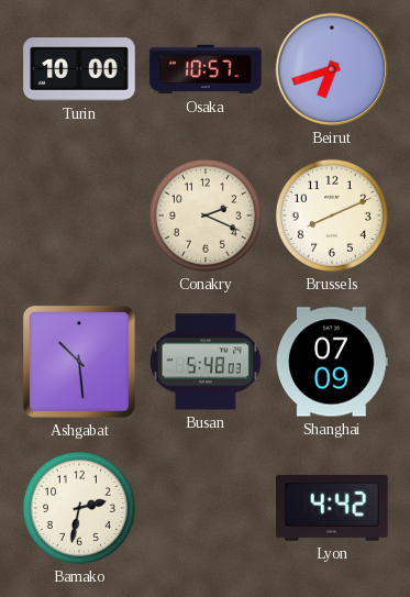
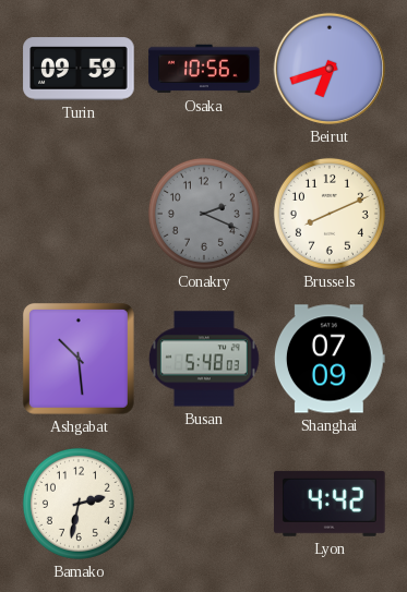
Turin: 10:00 -> 09:59
Osaka: 10:57 -> 10:56
Conakry dial: cream -> grey
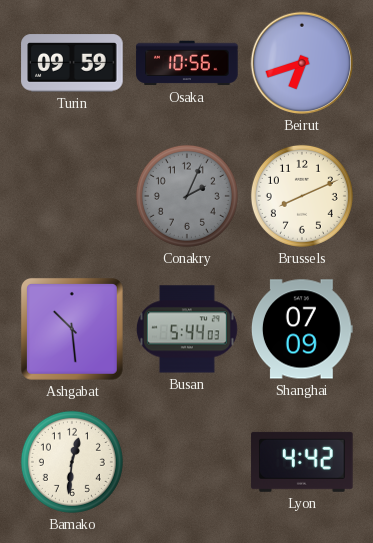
Conakry: 2:19 -> 2:04
Busan: 5:48 -> 5:44
Bamako: 2:32 -> 12:31
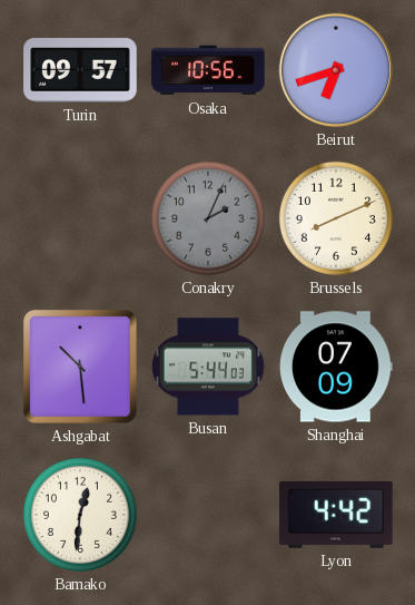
Turin: 09:59 -> 09:57
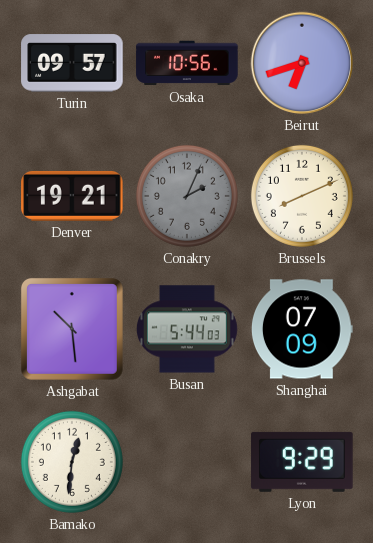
Denver: none -> 19:21
Lyon: 4:42 -> 9:29
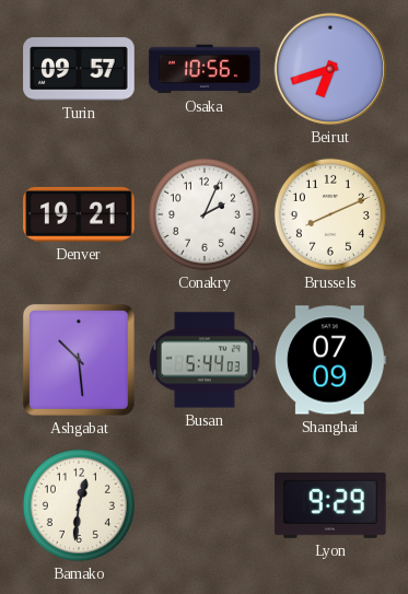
Conakry dial: grey -> white
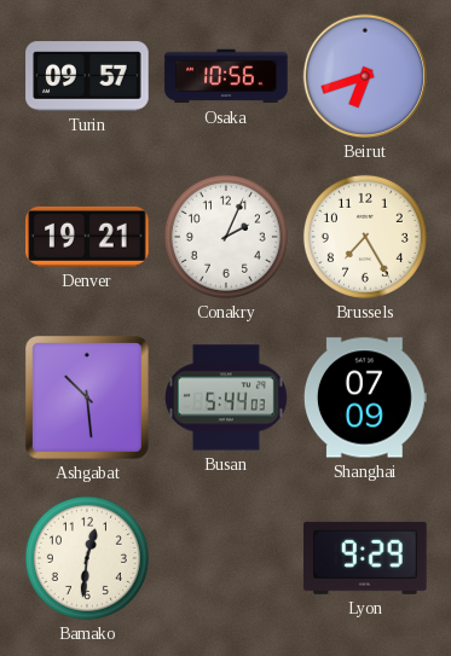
Brussels: 8:11 -> 7:25
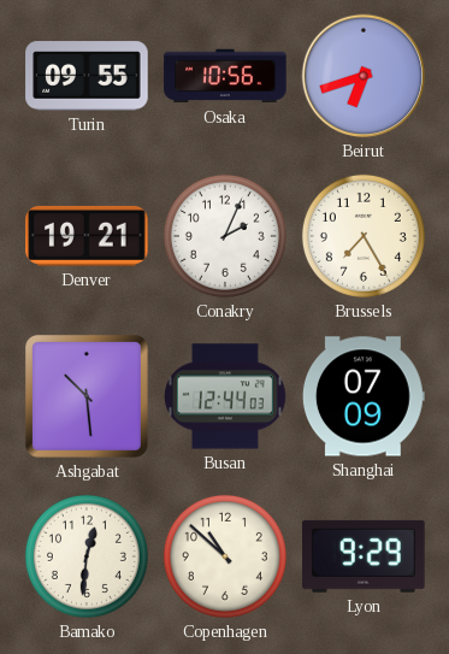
Turin: 09:57 -> 09:55
Busan: 5:44 -> 12:44
Copenhagen: none -> 10:52
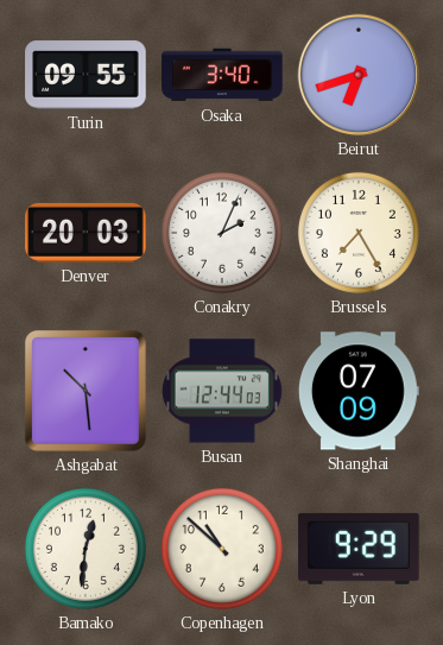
Osaka: 10:56 -> 3:40
Denver: 19:21 -> 20:03
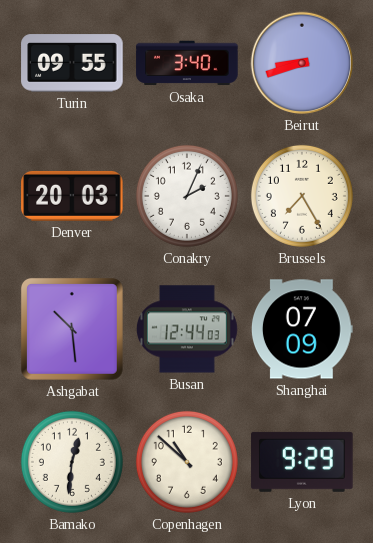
Beirut: 6:42 -> 8:42
